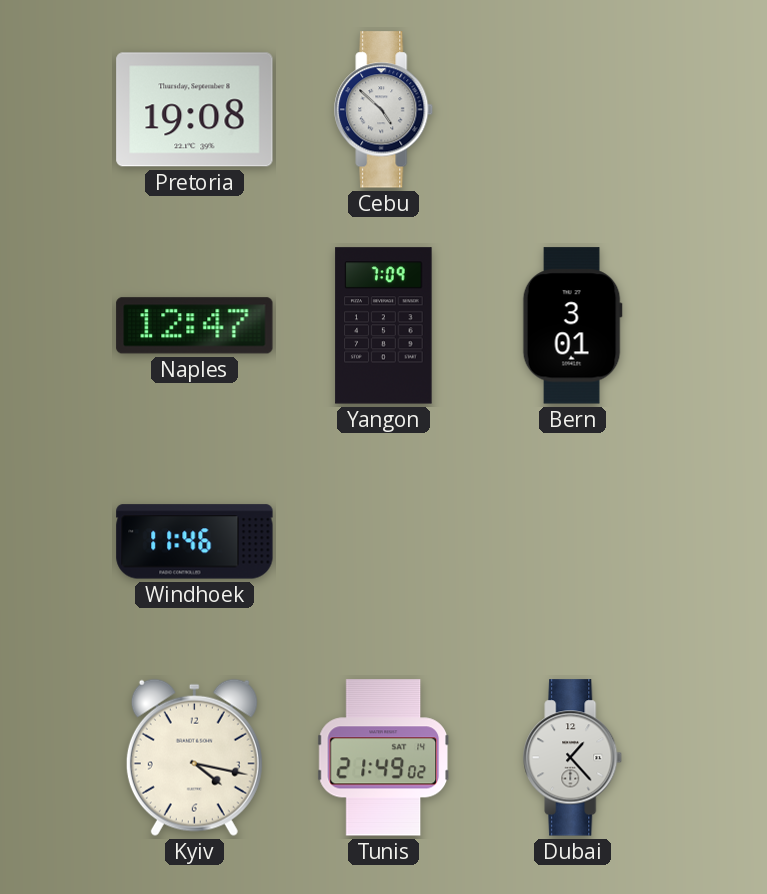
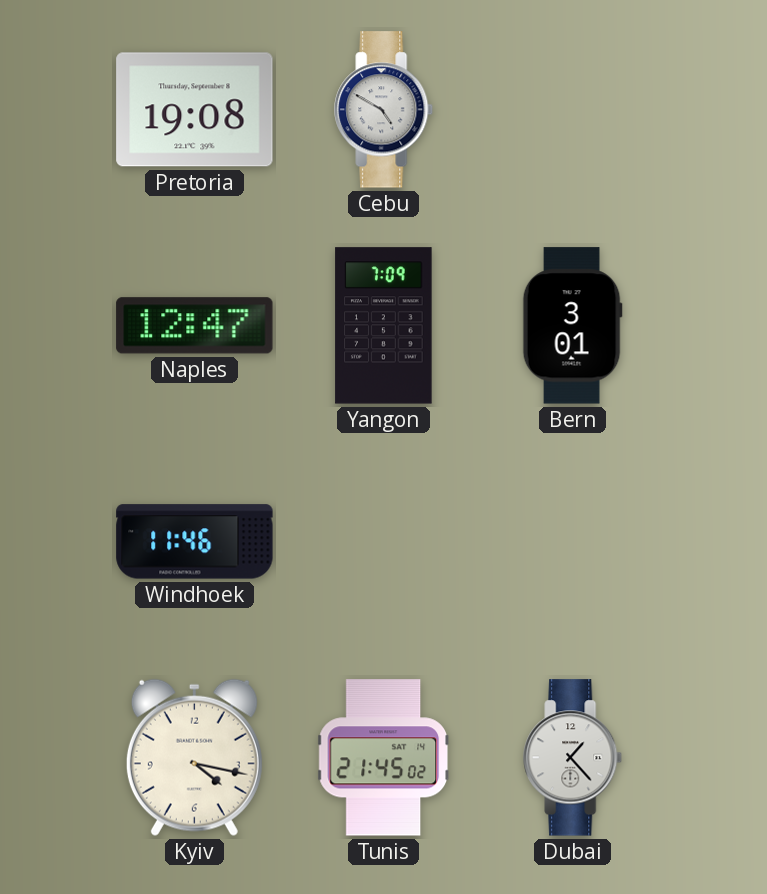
Cebu: 4:52 -> 4:50
Tunis: 21:49 -> 21:45
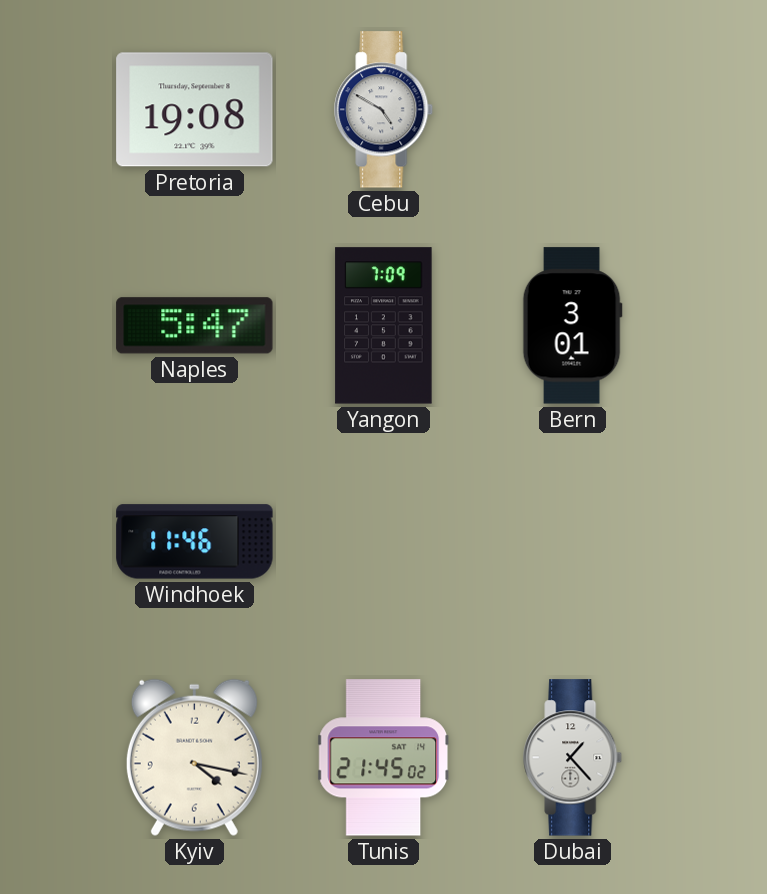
Naples: 12:47 -> 5:47
